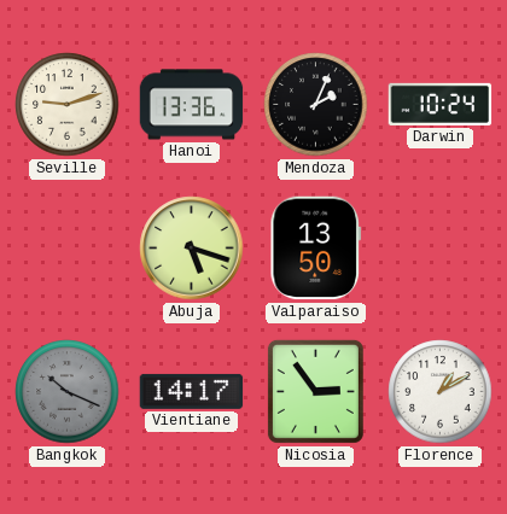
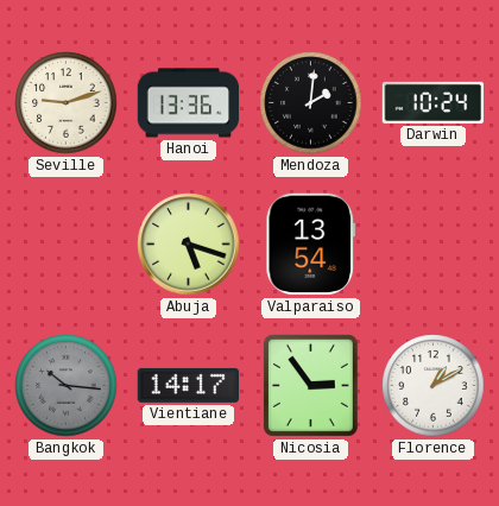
Mendoza: 2:04 -> 2:01
Valparaiso: 13:50 -> 13:54
Bangkok: 10:19 -> 10:16
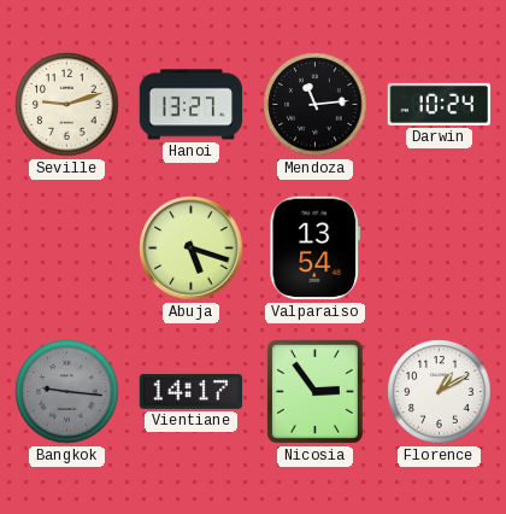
Hanoi: 13:36 -> 13:27
Mendoza: 2:01 -> 11:14
Bangkok: 10:16 -> 9:16
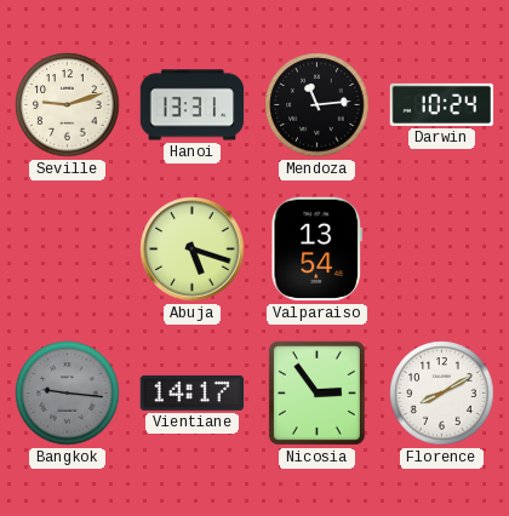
Hanoi: 13:27 -> 13:31
Florence: 1:10 -> 8:10
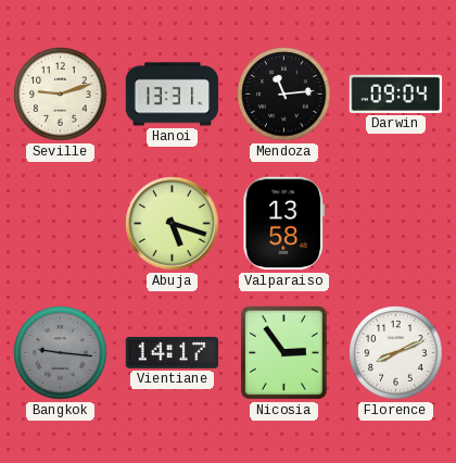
Darwin: 10:24 -> 09:04
Valparaiso: 13:54 -> 13:58
Florence: 8:10 -> 8:11
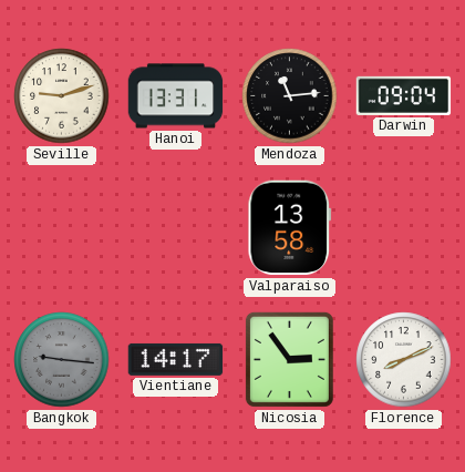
Abuja: 5:18 -> none
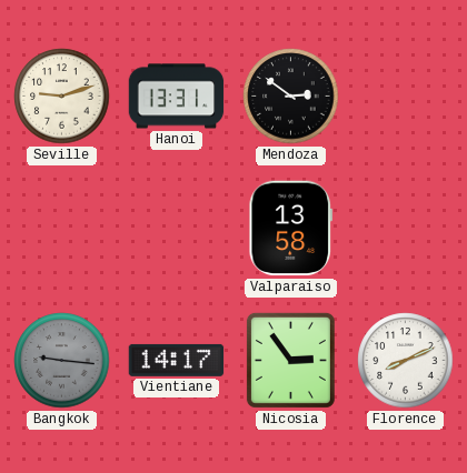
Mendoza: 11:14 -> 2:51
Darwin: 09:04 -> none
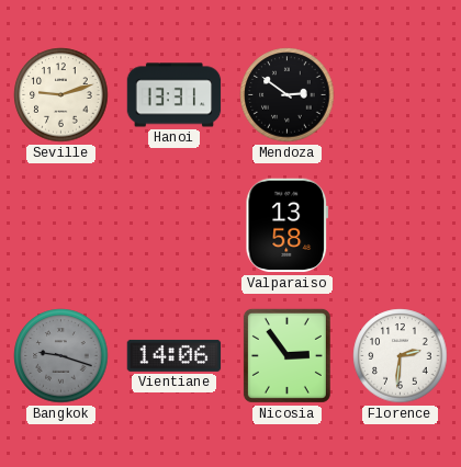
Bangkok: 9:16 -> 9:18
Vientiane: 14:17 -> 14:06
Florence: 8:11 -> 2:31
